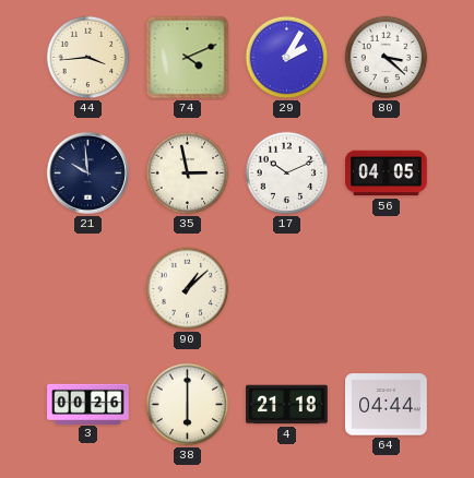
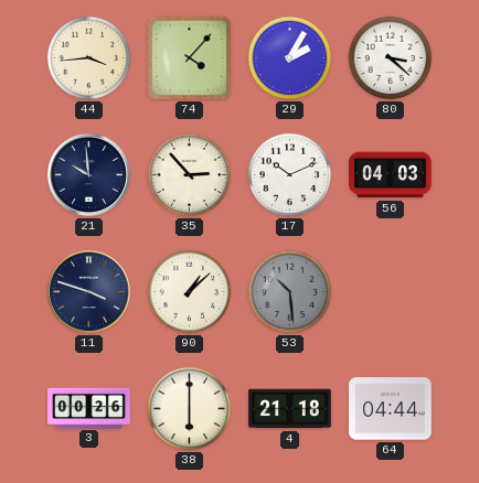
74: 4:11 -> 4:07
35: 2:58 -> 2:53
56: 04:05 -> 04:03
11: none -> 3:48
53: none -> 10:29
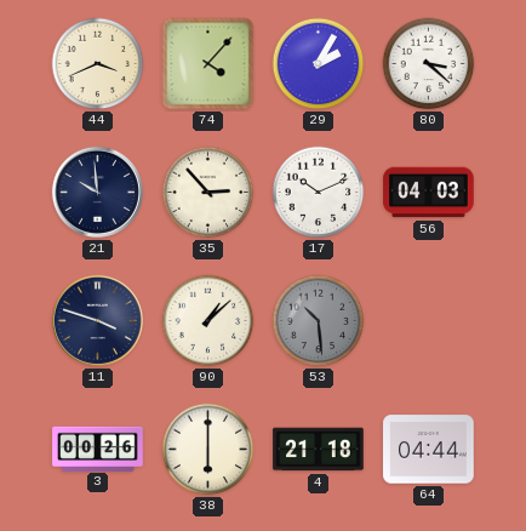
44: 3:44 -> 3:41
